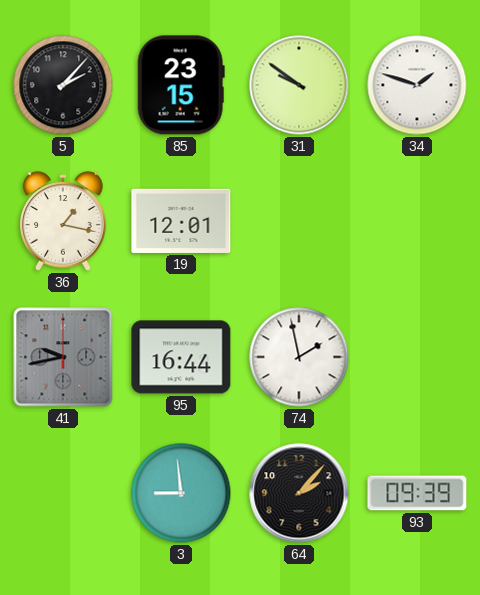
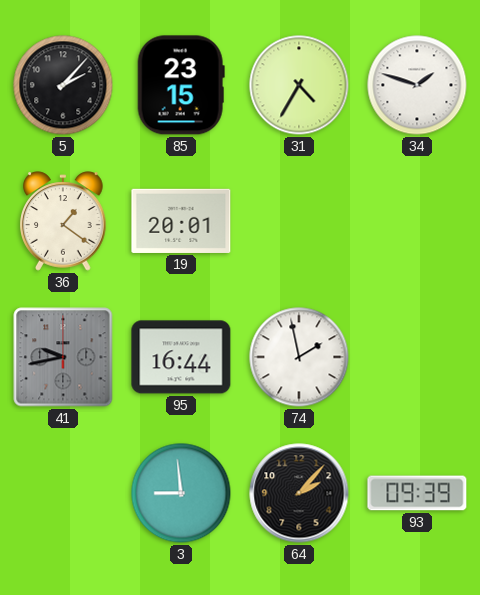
31: 9:51 -> 4:35
36: 1:17 -> 1:21
19: 12:01 -> 20:01
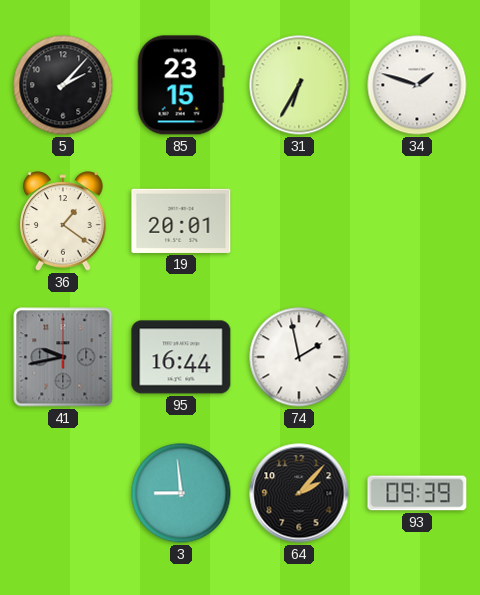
31: 4:35 -> 6:35
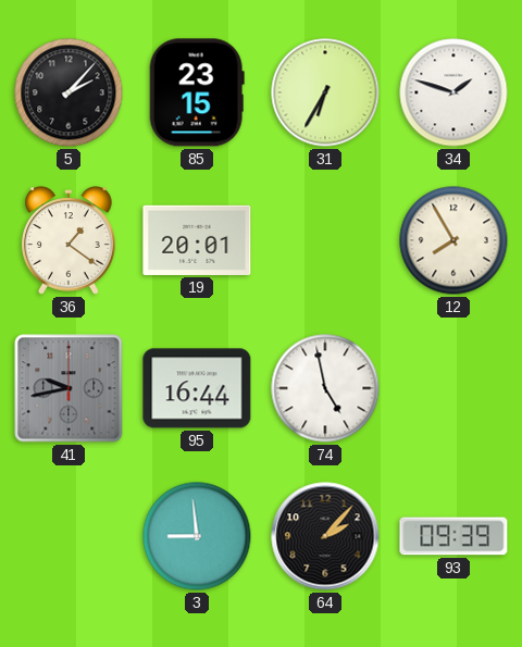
12: none -> 7:55
74: 1:58 -> 4:58
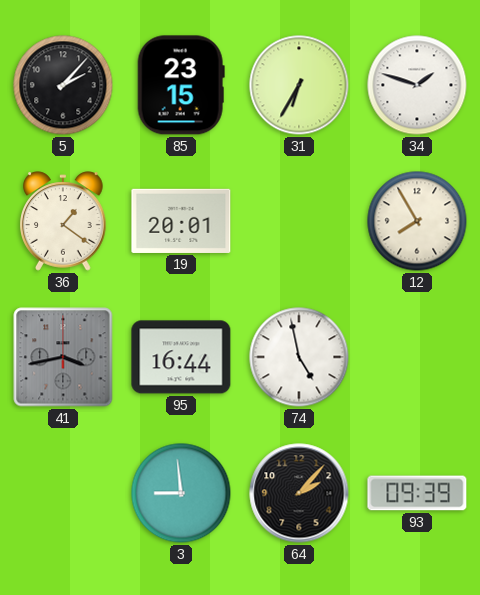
41: 9:43 -> 3:43
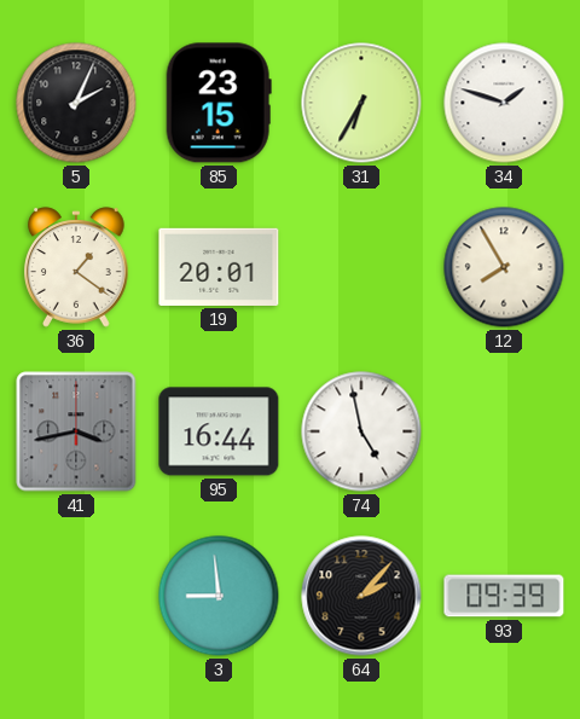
5: 2:07 -> 2:04
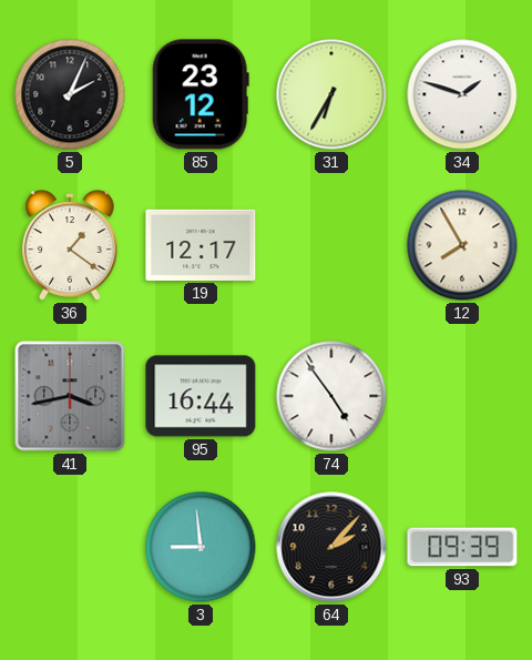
85: 23:15 -> 23:12
19: 20:01 -> 12:17
74: 4:58 -> 4:54
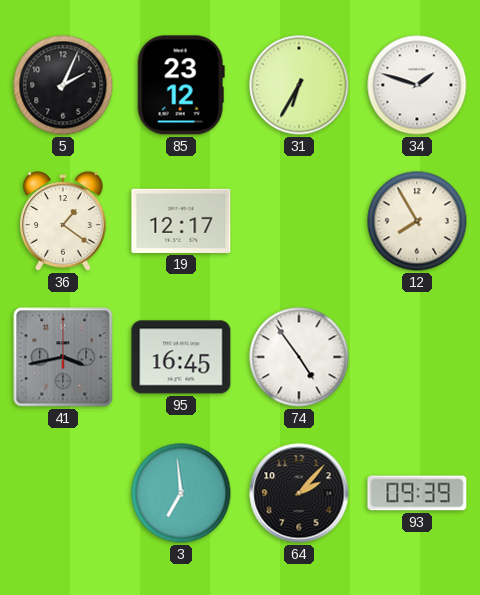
95: 16:44 -> 16:45
3: 8:59 -> 6:59
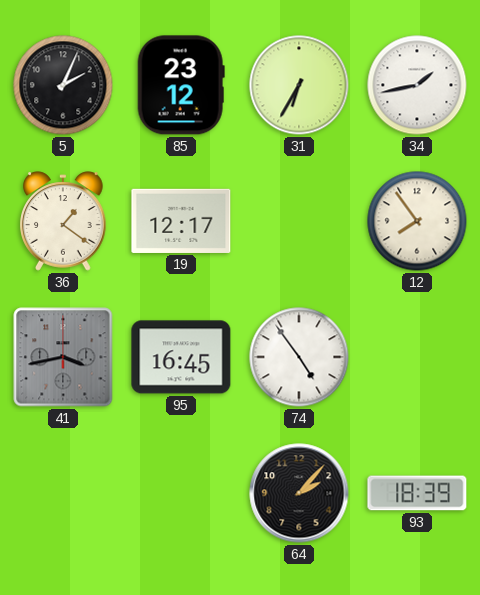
34: 1:48 -> 1:43
12: 7:55 -> 7:54
3: 6:59 -> none
93: 09:39 -> 18:39
